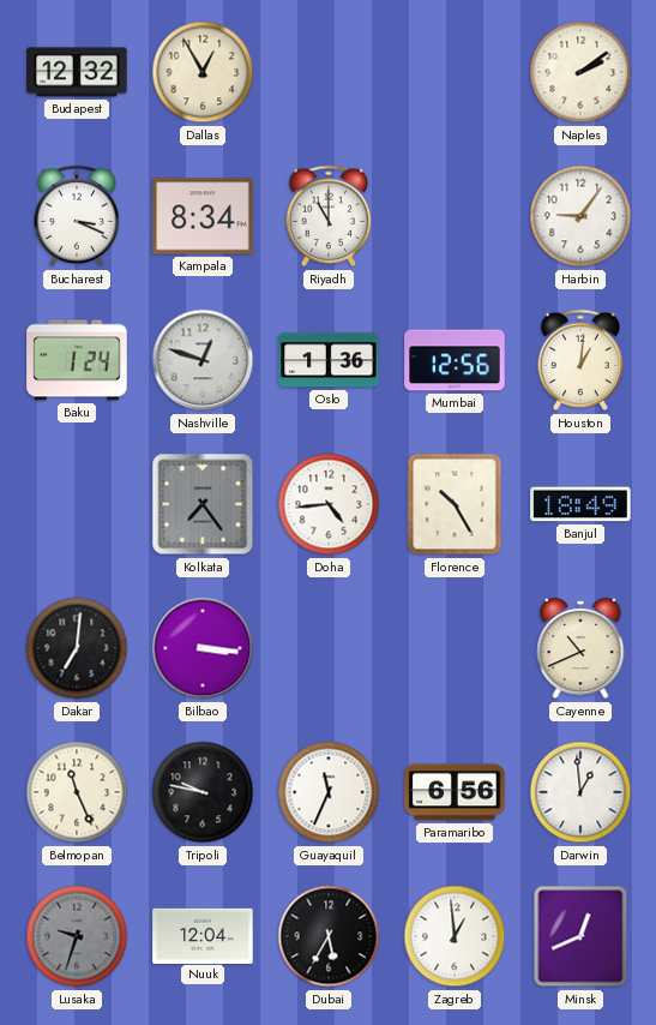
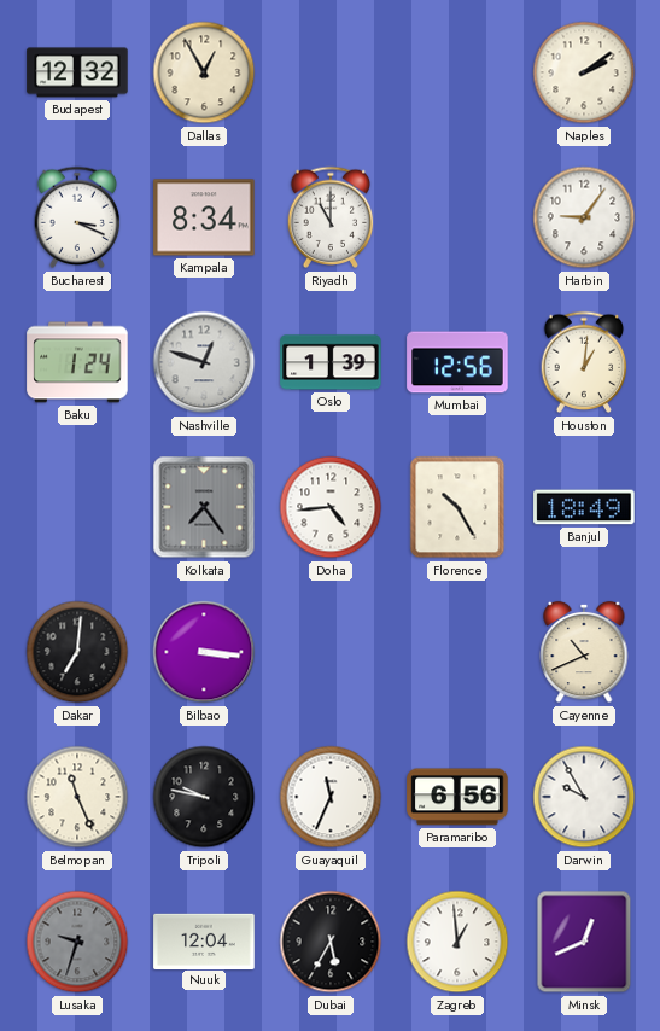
Oslo: 1:36 -> 1:39
Darwin: 12:59 -> 9:55
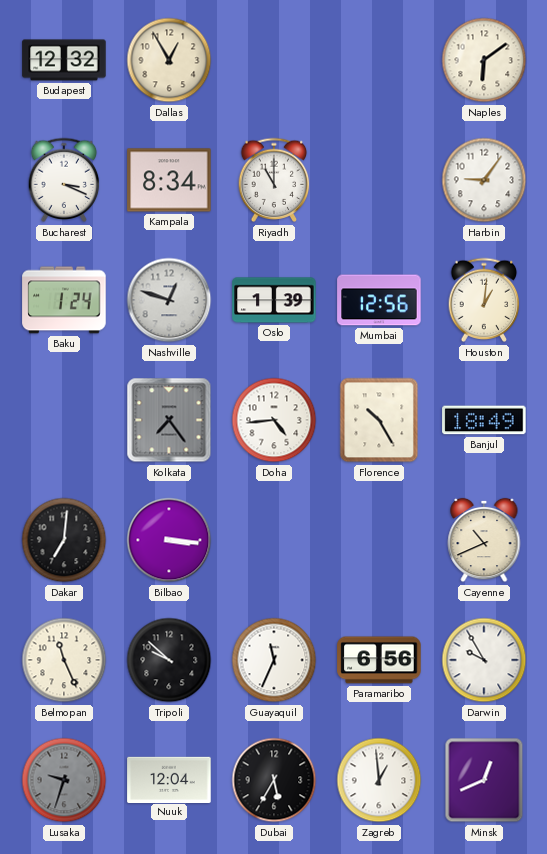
Naples: 2:09 -> 6:09
Tripoli: 9:47 -> 9:52
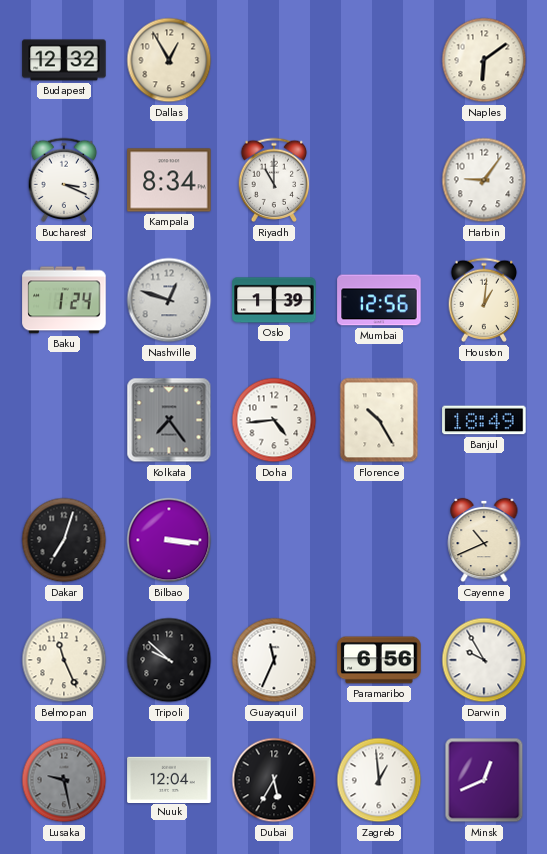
Dakar: 7:01 -> 7:03
Lusaka: 9:33 -> 9:28
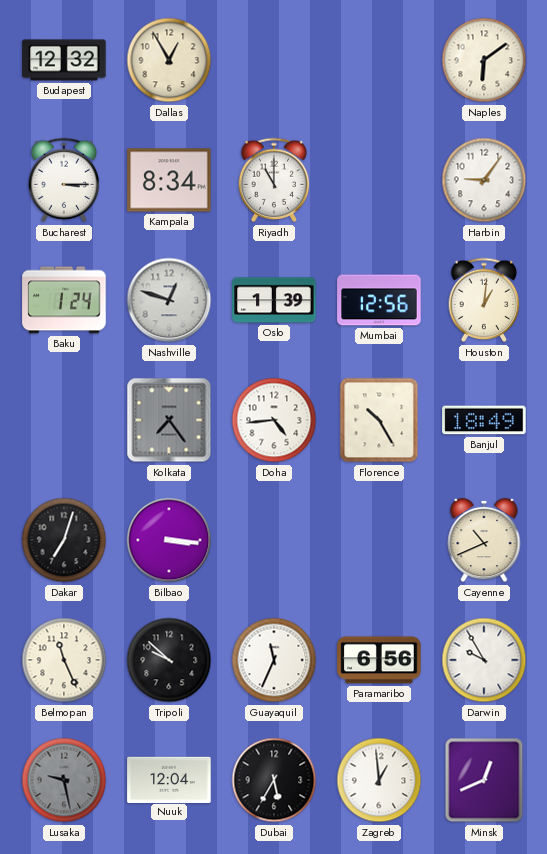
Bucharest: 3:19 -> 3:15
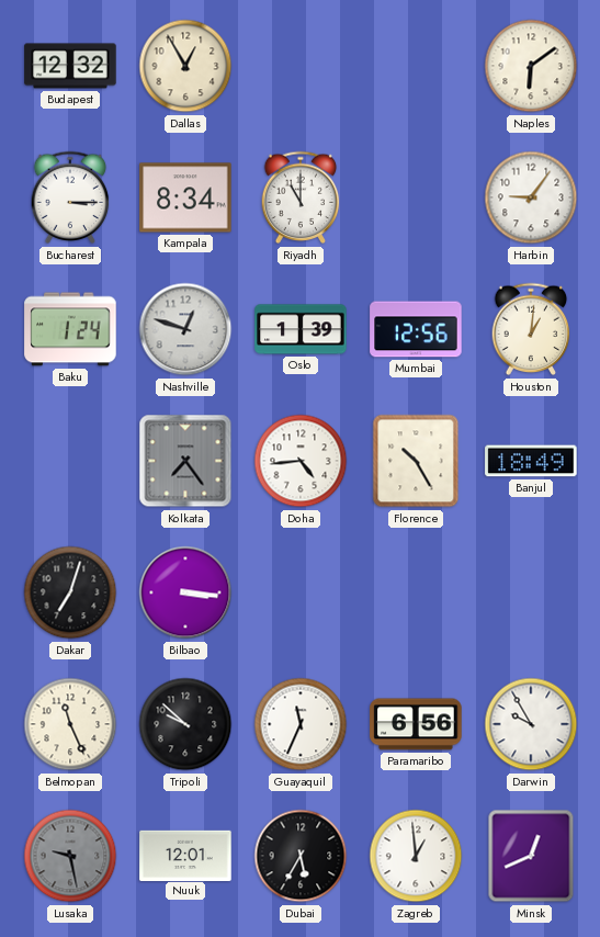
Cayenne: 10:41 -> none
Nuuk: 12:04 -> 12:01
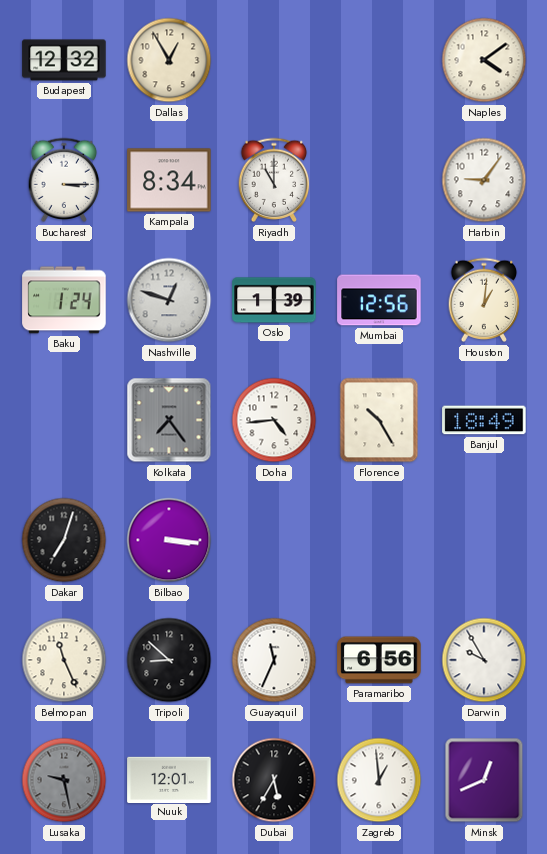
Naples: 6:09 -> 4:09
Tripoli: 9:52 -> 8:52
